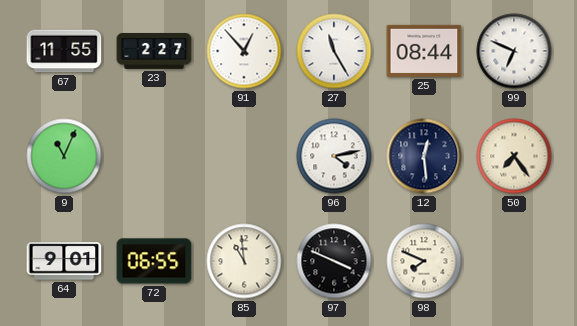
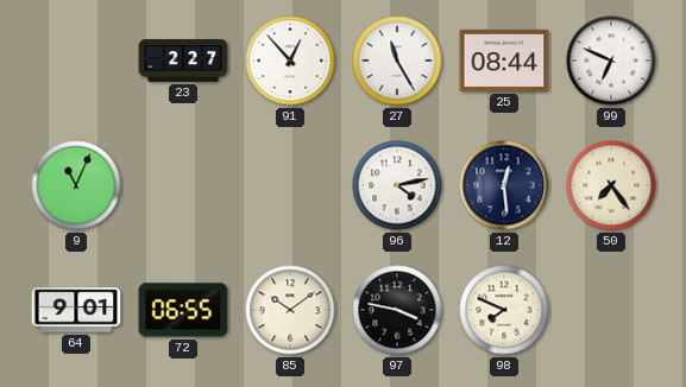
67: 11:55 -> none
85: 10:59 -> 10:09
97: 3:49 -> 3:47
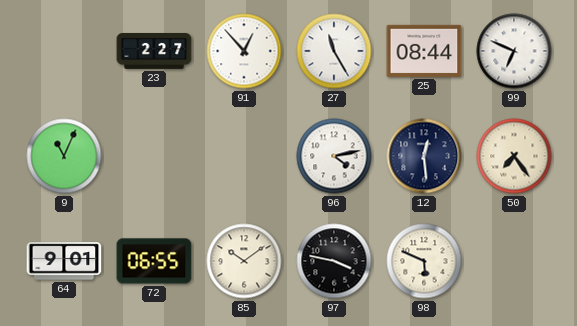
98: 7:49 -> 5:49
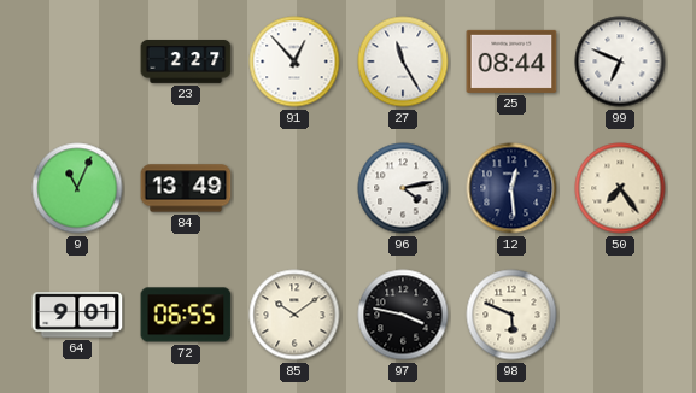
84: none -> 13:49
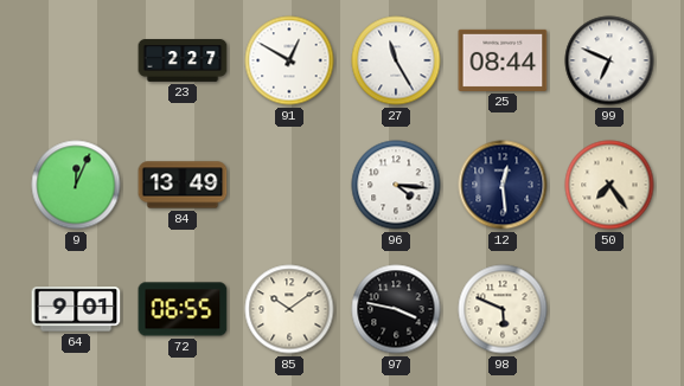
91: 12:53 -> 12:50
9: 11:04 -> 12:04
96: 4:13 -> 4:16
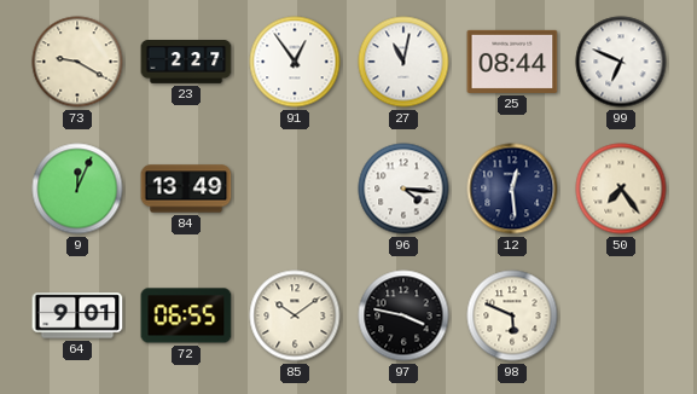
73: none -> 9:20
91: 12:50 -> 12:54
27: 11:25 -> 11:02
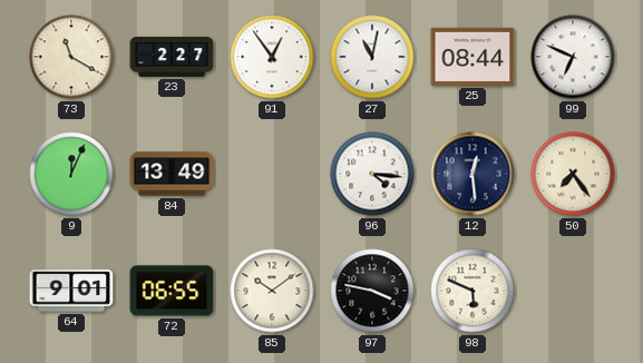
73: 9:20 -> 11:20
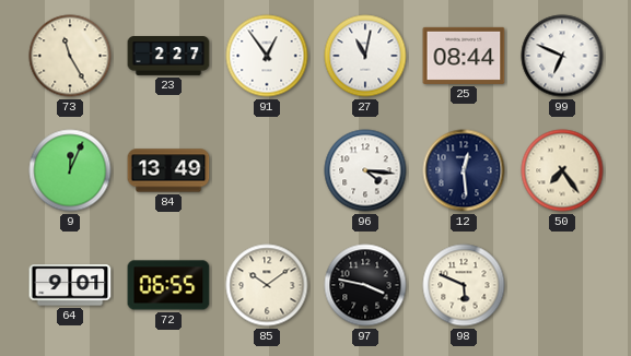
73: 11:20 -> 11:25
